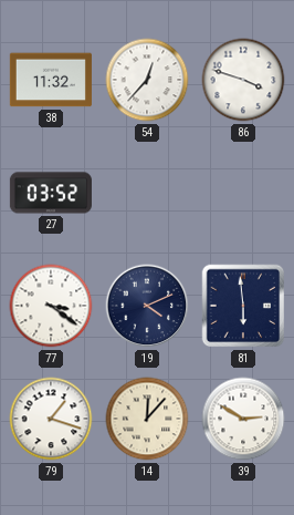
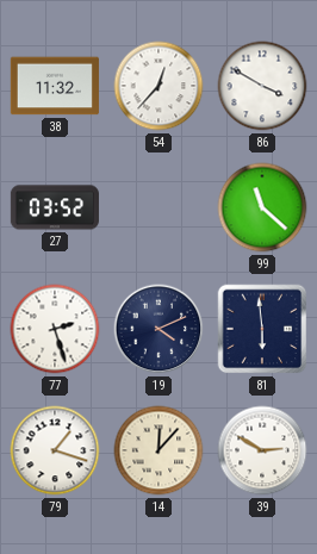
86: 3:48 -> 3:50
99: none -> 11:22
77: 3:21 -> 2:27
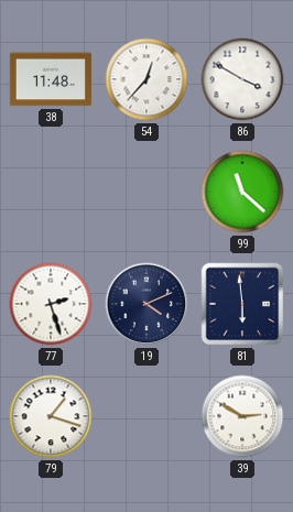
38: 11:32 -> 11:48
27: 03:52 -> none
14: 12:07 -> none
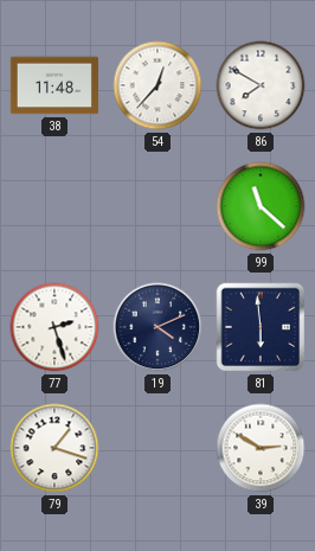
86: 3:50 -> 7:50
